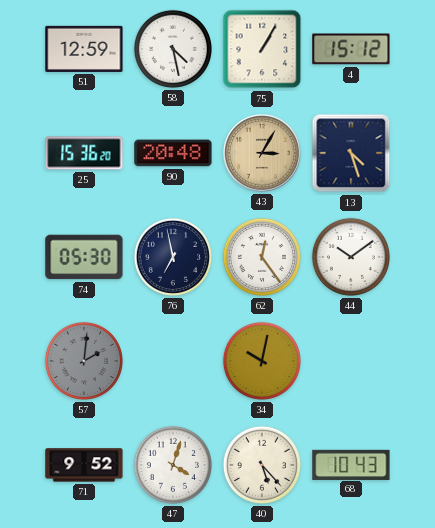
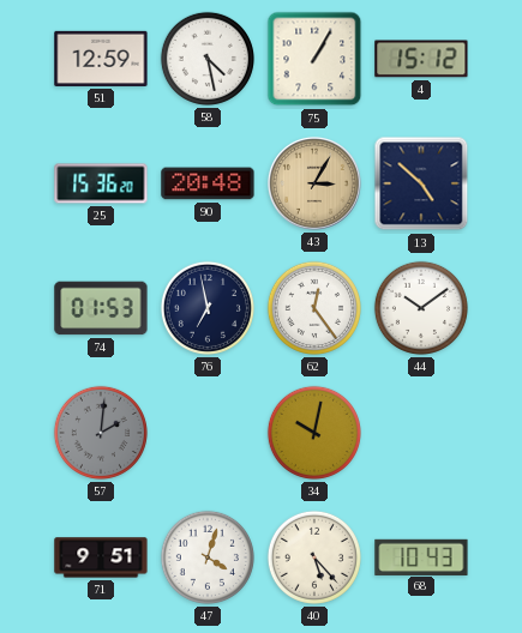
13: 4:27 -> 4:52
74: 05:30 -> 01:53
71: 9:52 -> 9:51
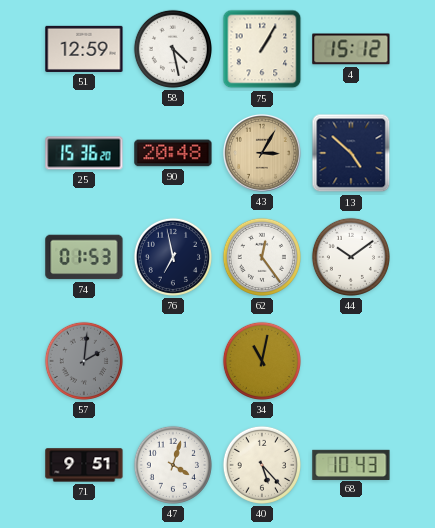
34: 10:02 -> 11:02
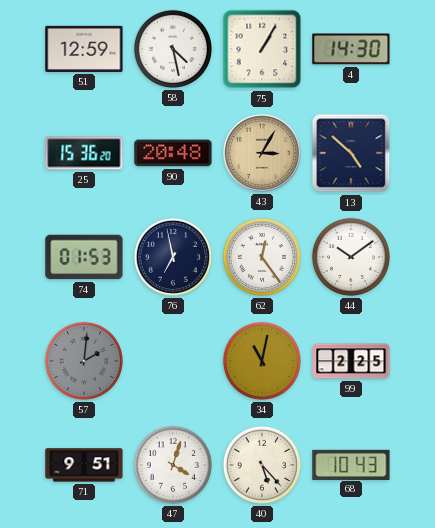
4: 15:12 -> 14:30
99: none -> 2:25
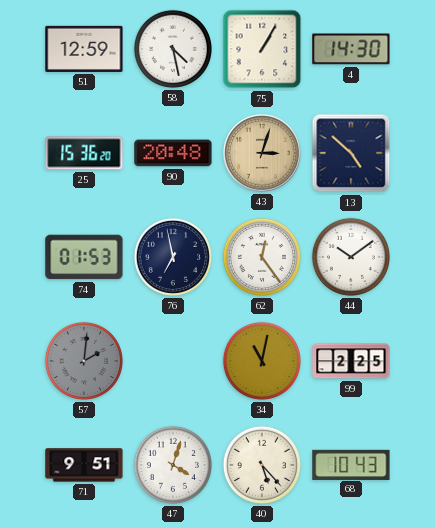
43: 3:05 -> 3:03
